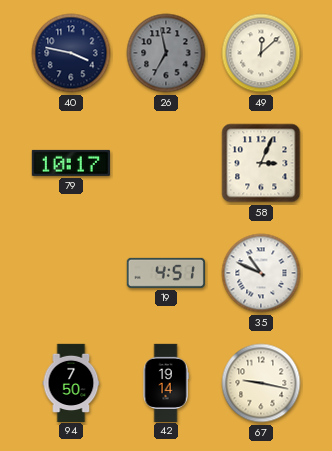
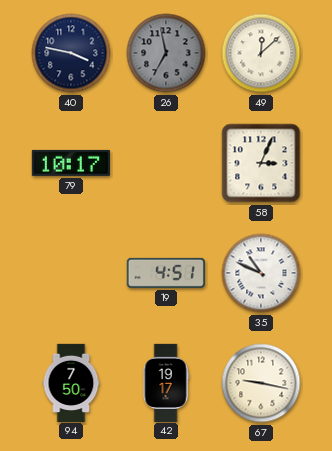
42: 19:14 -> 19:17
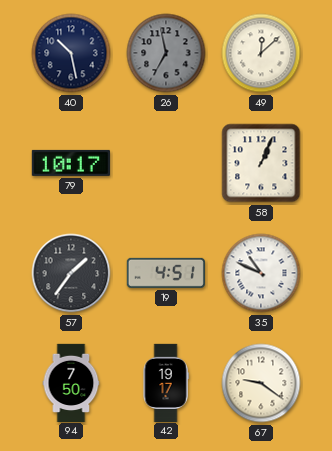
40: 3:47 -> 10:28
58: 3:04 -> 1:04
57: none -> 1:36
67: 9:17 -> 9:21
